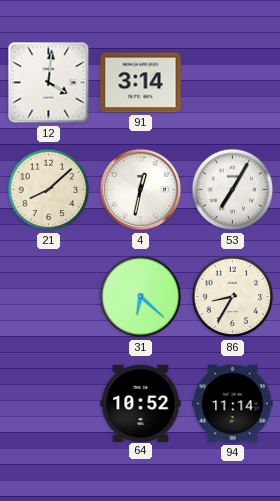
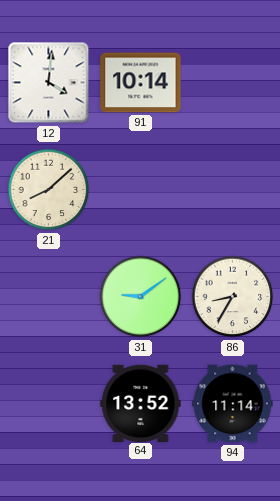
91: 3:14 -> 10:14
4: 12:32 -> none
53: 7:05 -> none
31: 6:22 -> 9:09
64: 10:52 -> 13:52
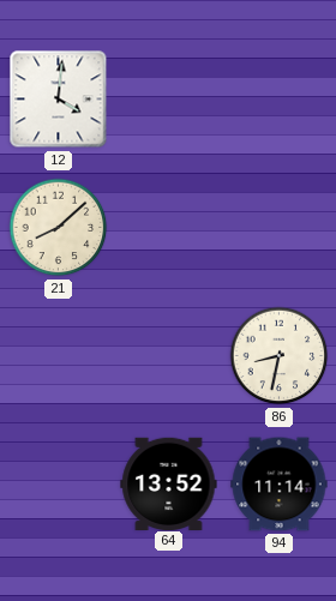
91: 10:14 -> none
31: 9:09 -> none
86: 8:35 -> 8:32
